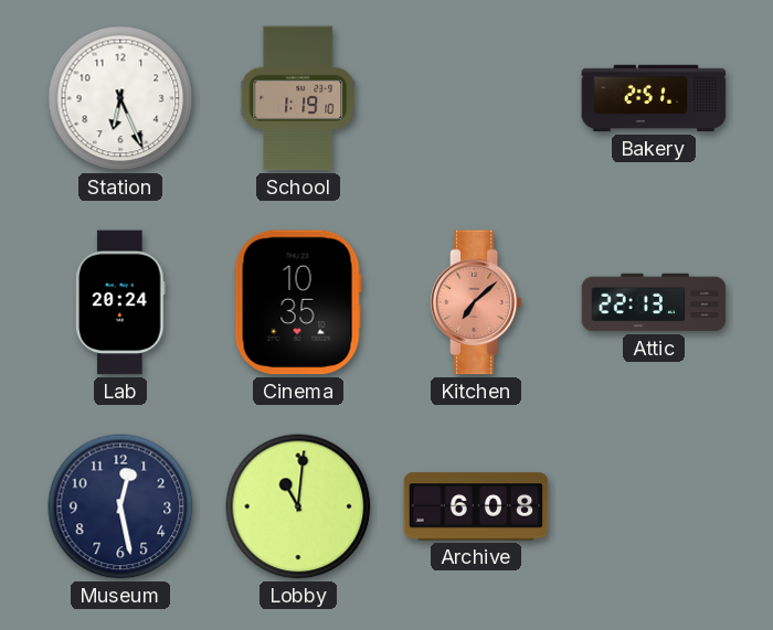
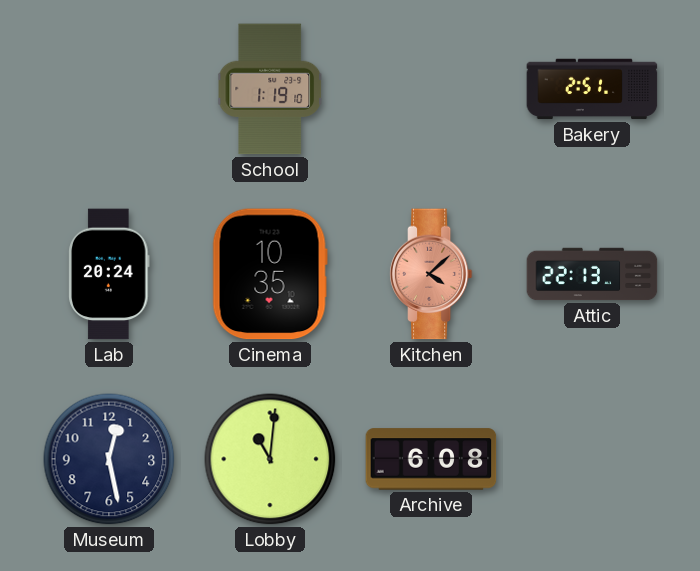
Station: 6:26 -> none
Kitchen: 7:08 -> 4:08
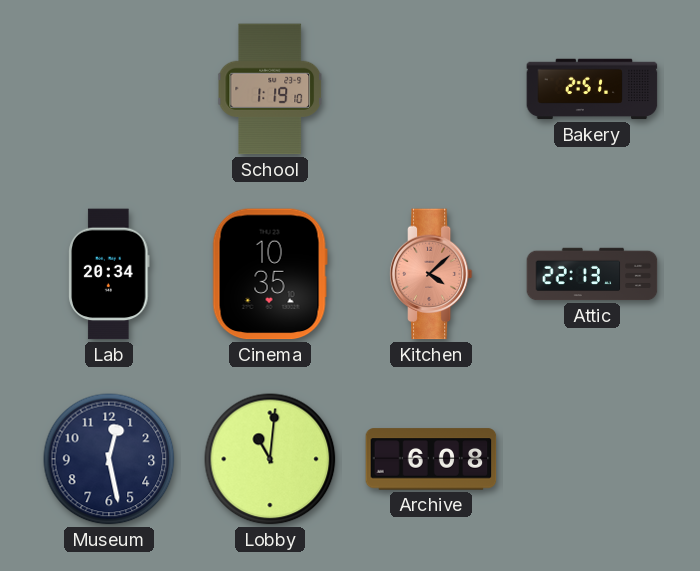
Lab: 20:24 -> 20:34
